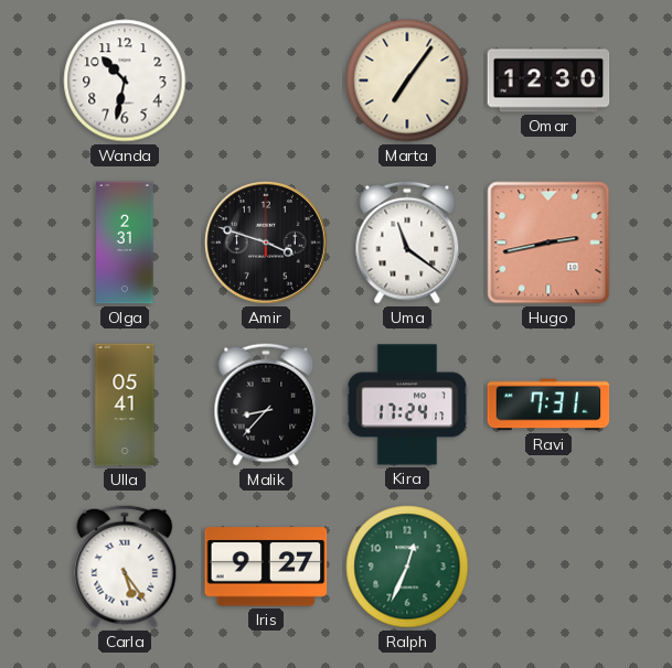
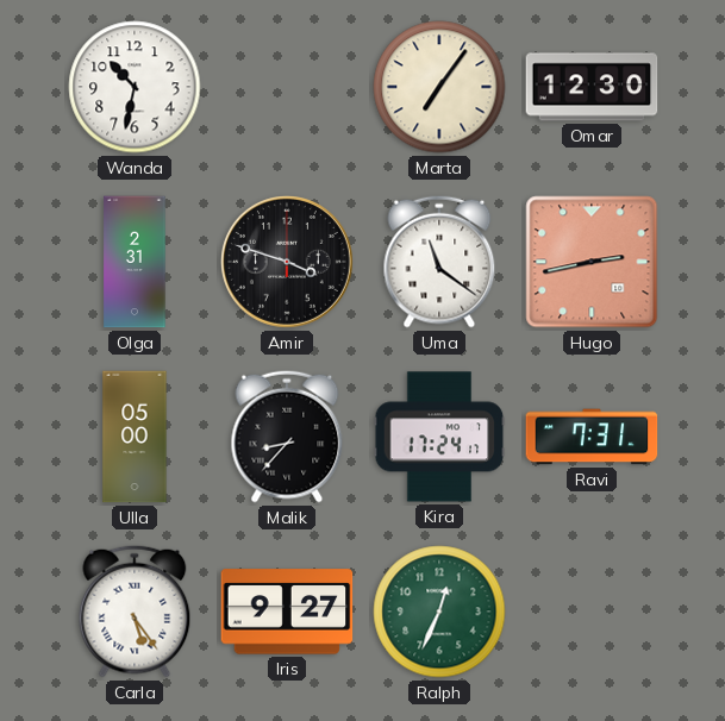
Ulla: 05:41 -> 05:00
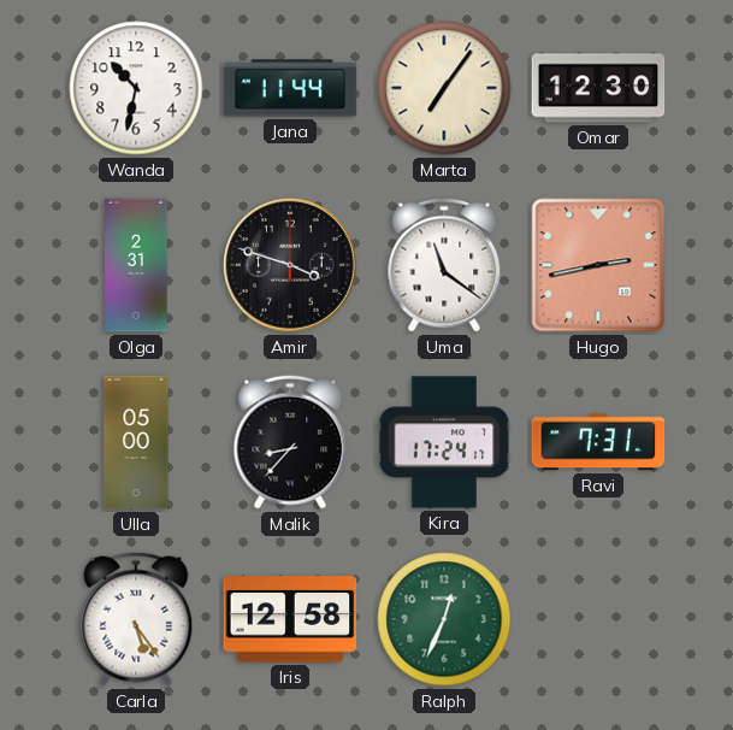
Jana: none -> 11:44
Iris: 9:27 -> 12:58
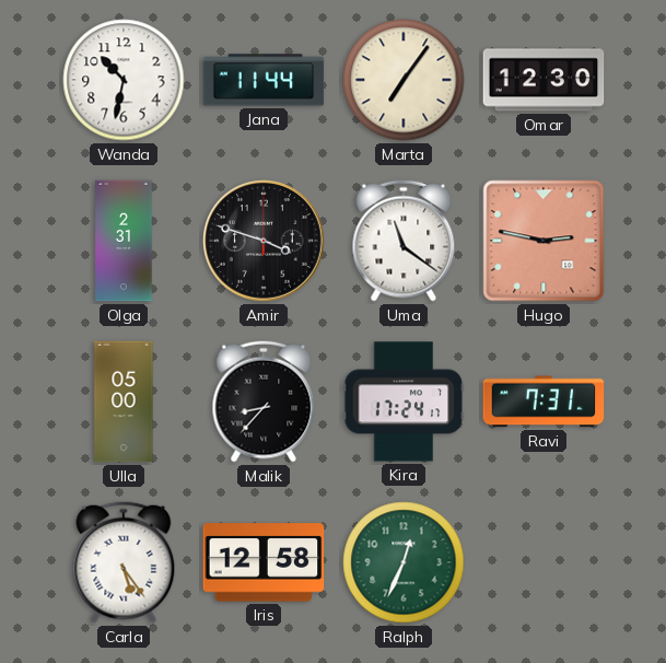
Hugo: 2:43 -> 2:47
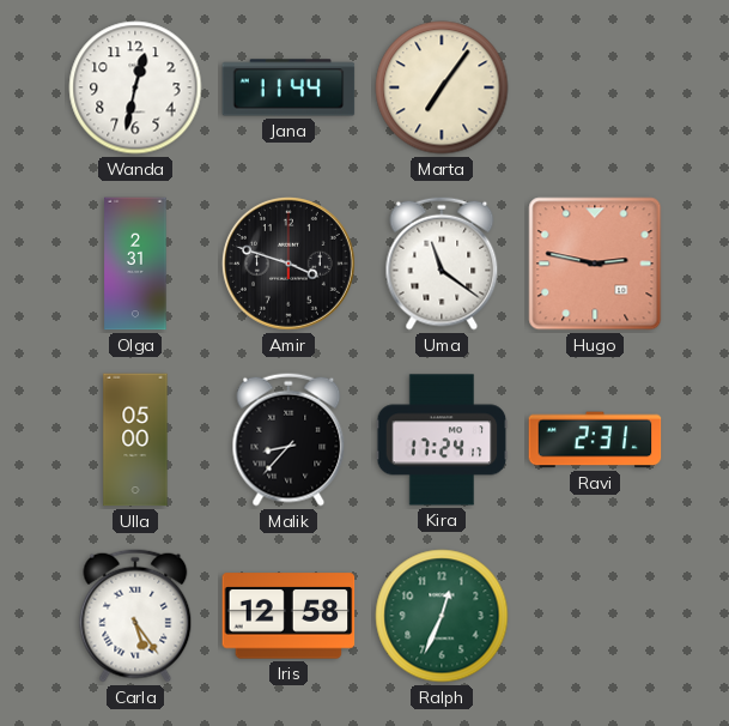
Wanda: 10:32 -> 12:32
Omar: 12:30 -> none
Ravi: 7:31 -> 2:31
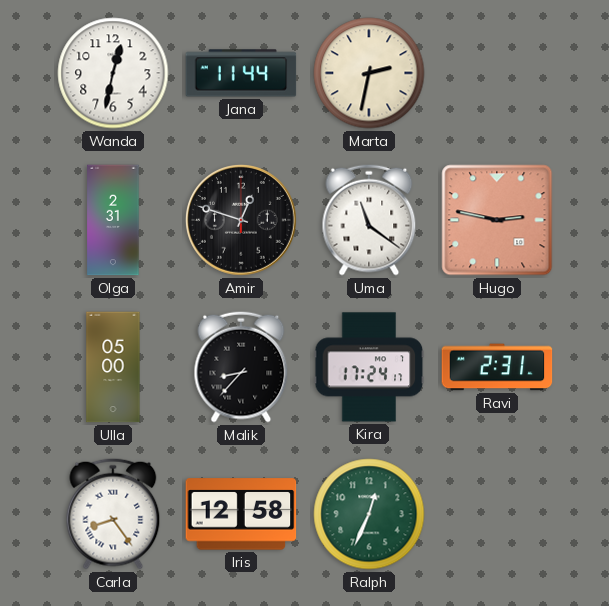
Marta: 7:06 -> 2:32
Amir: 3:48 -> 12:48
Carla: 5:24 -> 8:24
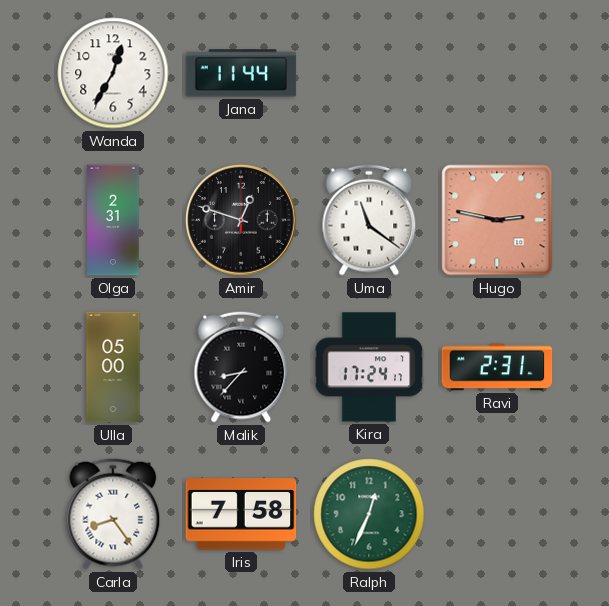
Wanda: 12:32 -> 12:35
Marta: 2:32 -> none
Iris: 12:58 -> 7:58
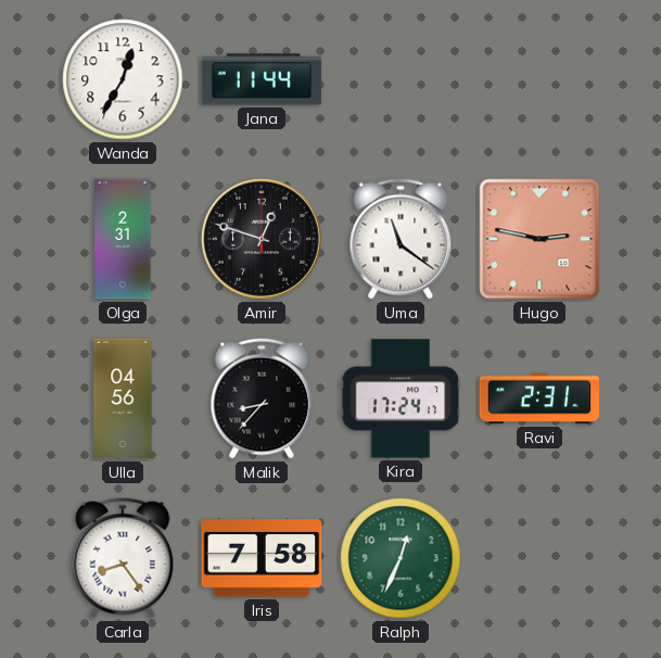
Ulla: 05:00 -> 04:56
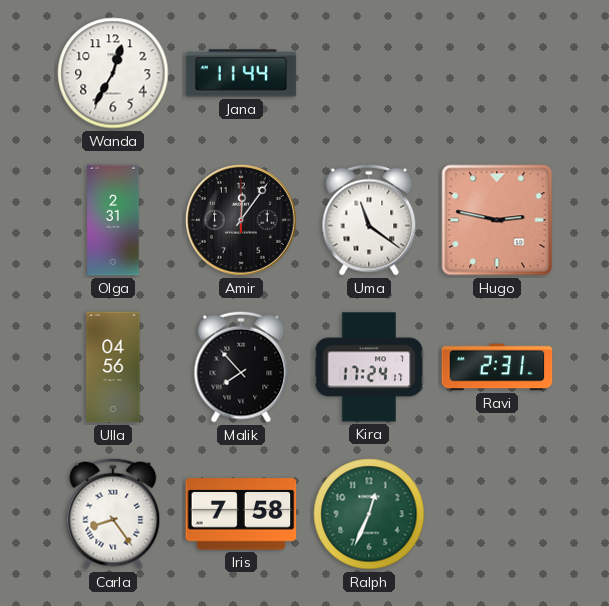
Amir: 12:48 -> 12:06
Malik: 8:37 -> 7:53
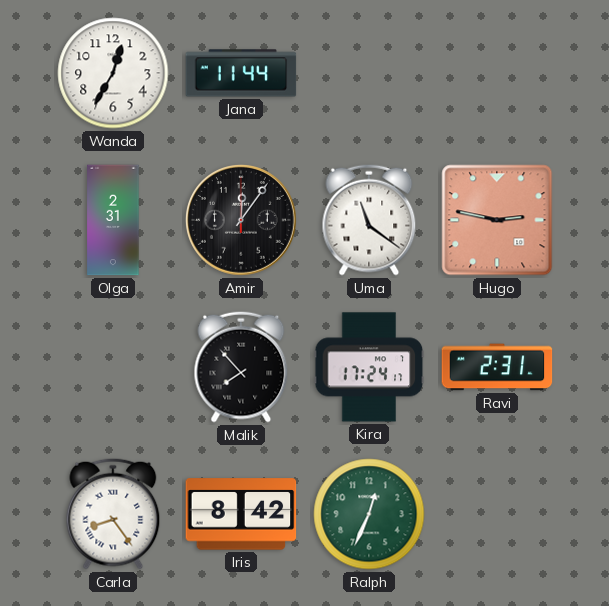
Ulla: 04:56 -> none
Iris: 7:58 -> 8:42
